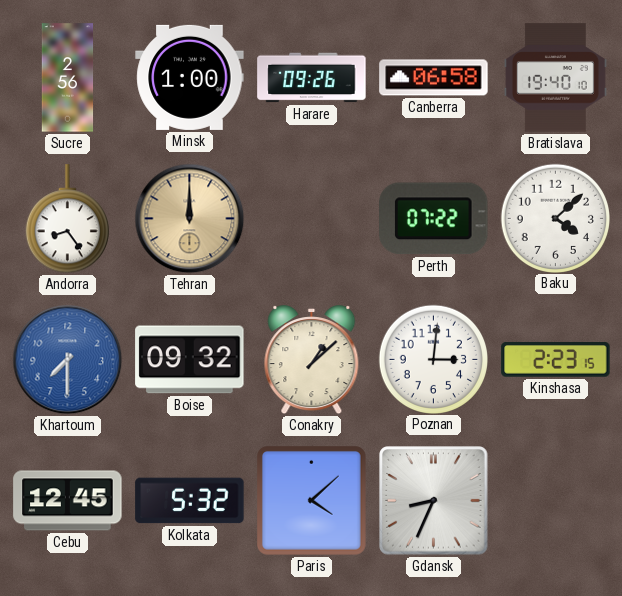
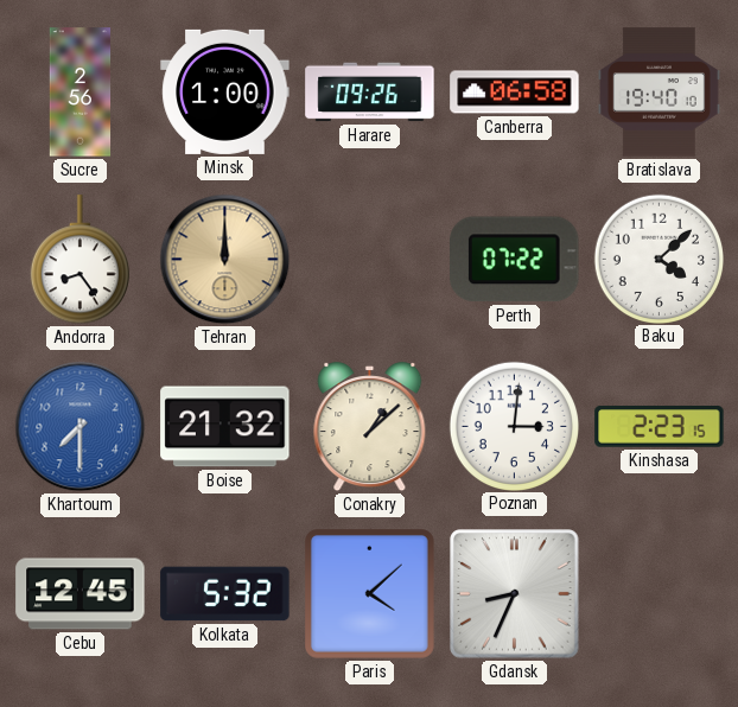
Boise: 09:32 -> 21:32
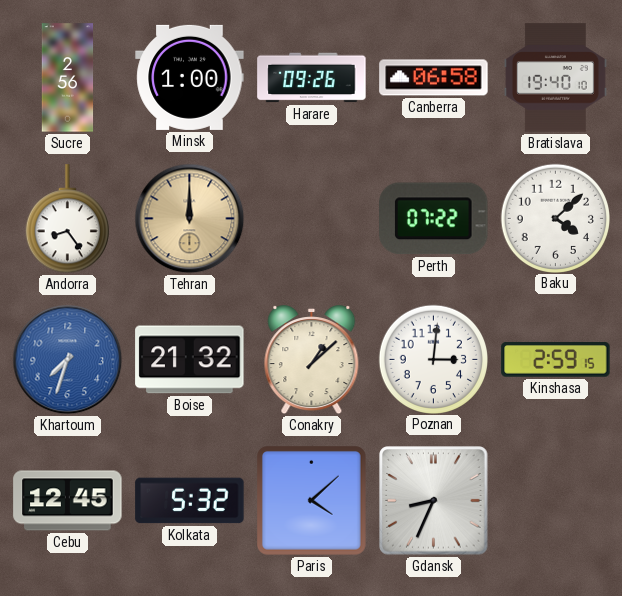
Khartoum: 7:30 -> 7:33
Kinshasa: 2:23 -> 2:59
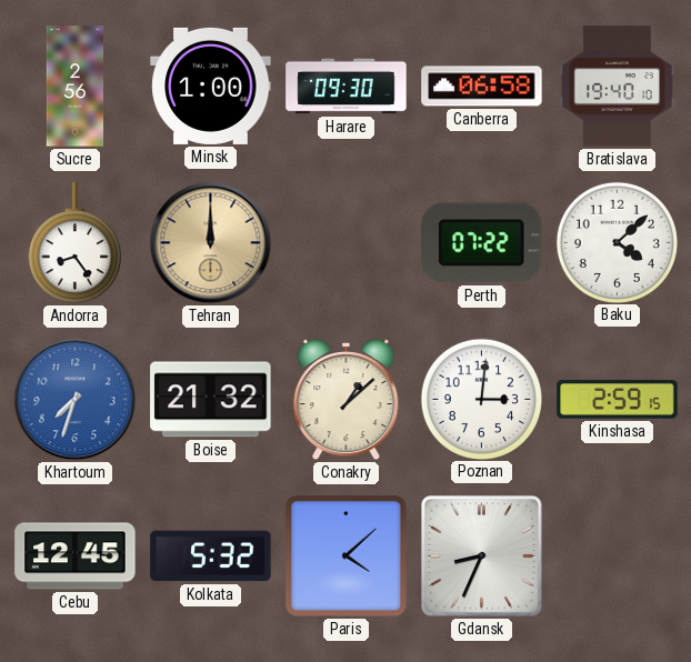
Harare: 09:26 -> 09:30
